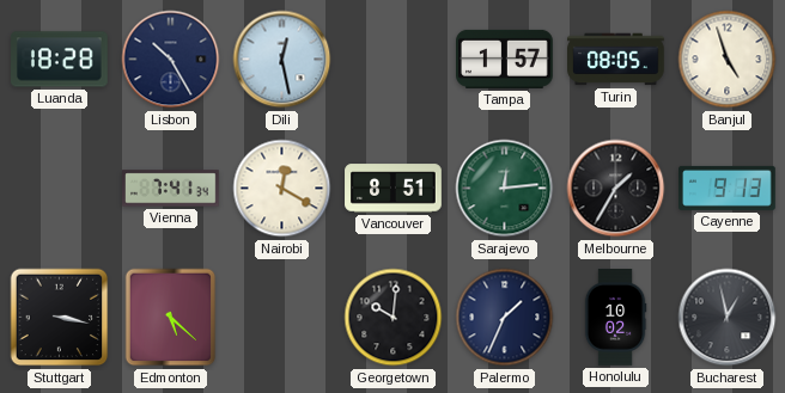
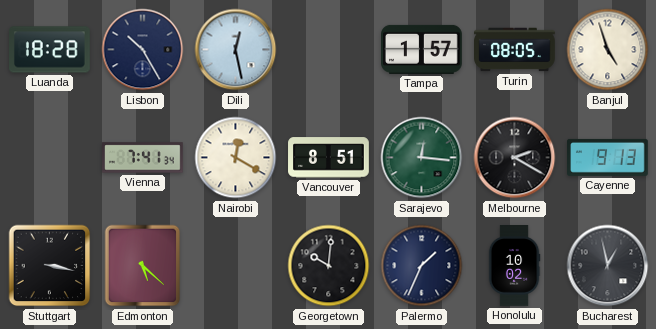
Sarajevo: 12:14 -> 12:16
Melbourne: 1:35 -> 2:20
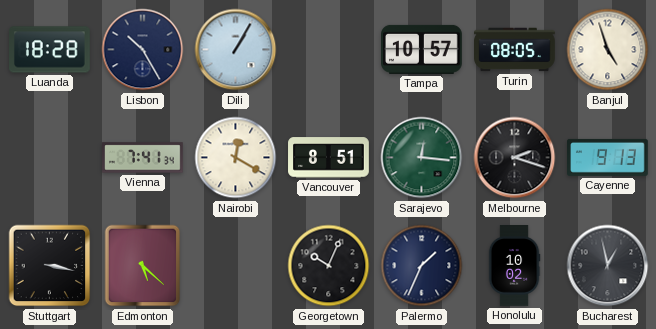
Dili: 12:28 -> 1:05
Tampa: 1:57 -> 10:57
Melbourne: 2:20 -> 2:18
Georgetown: 10:01 -> 10:04
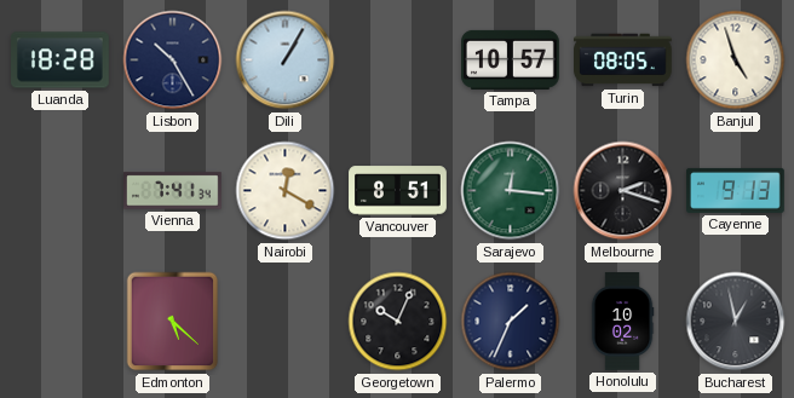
Stuttgart: 3:17 -> none
